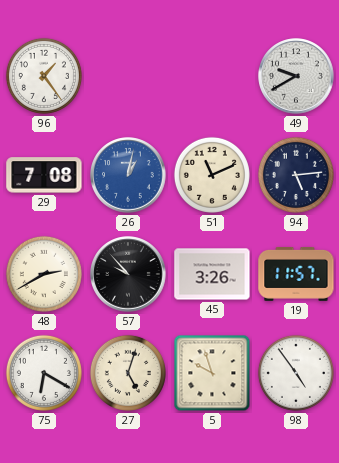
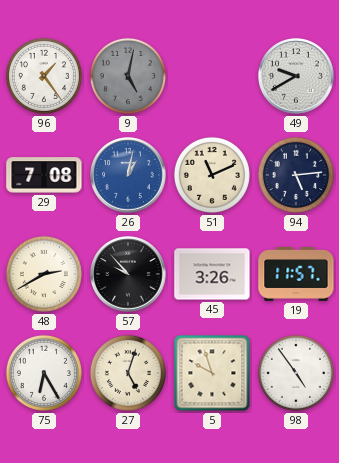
9: none -> 5:02
75: 6:20 -> 6:25
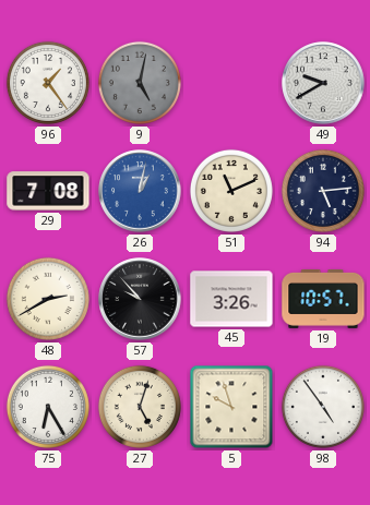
19: 11:57 -> 10:57
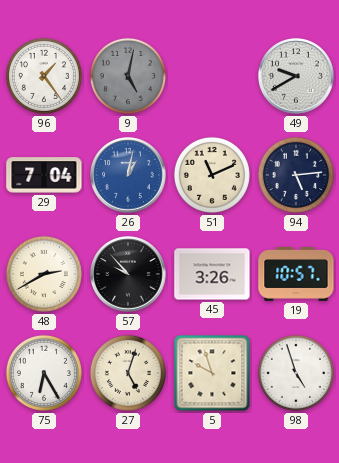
29: 7:08 -> 7:04
98: 4:54 -> 4:57
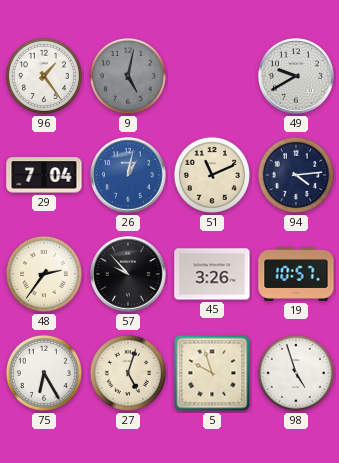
94: 5:14 -> 4:14
48: 2:40 -> 2:36
